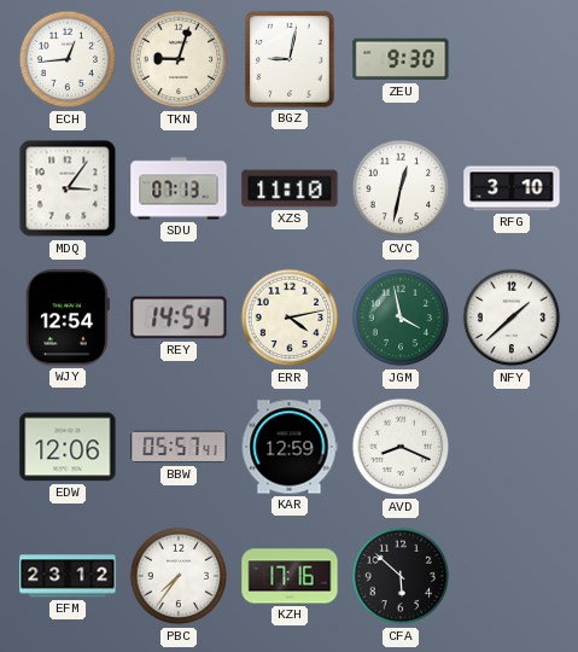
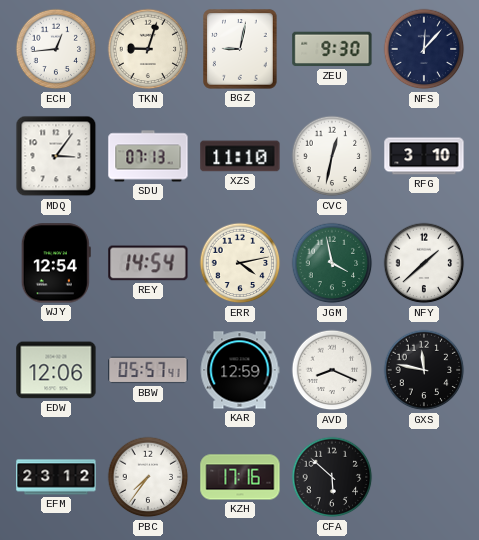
NFS: none -> 12:07
GXS: none -> 11:47
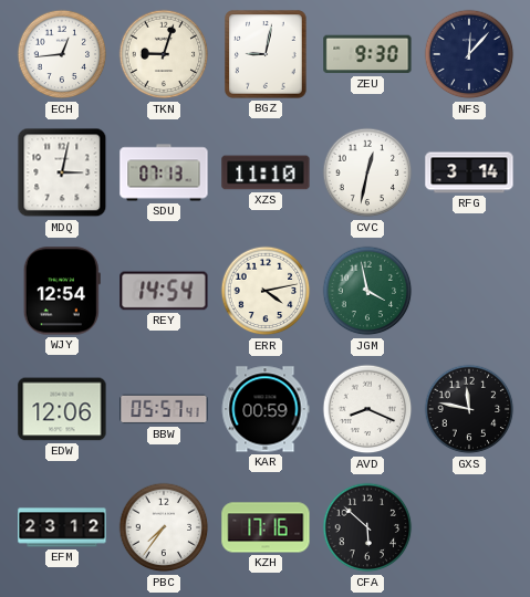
MDQ: 3:06 -> 3:02
RFG: 3:10 -> 3:14
NFY: 1:38 -> none
KAR: 12:59 -> 00:59
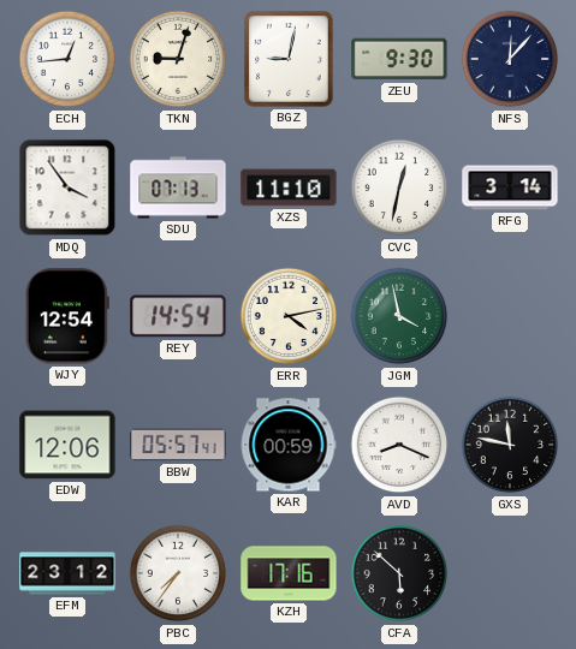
MDQ: 3:02 -> 3:54
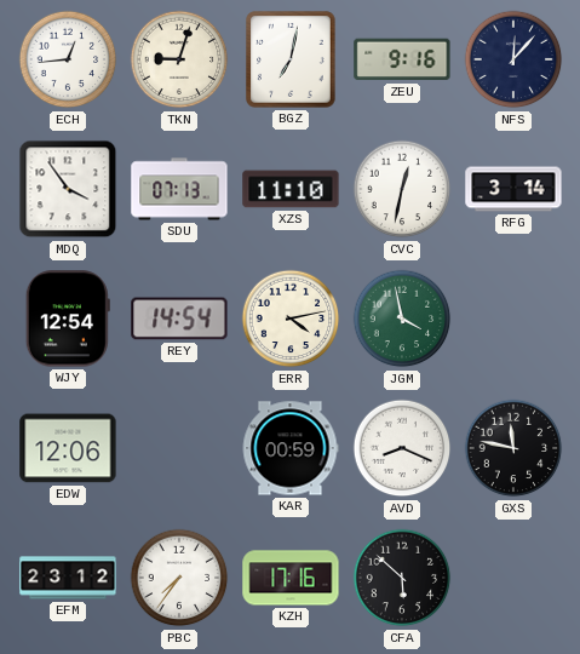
BGZ: 9:02 -> 7:02
ZEU: 9:30 -> 9:16
BBW: 05:57 -> none
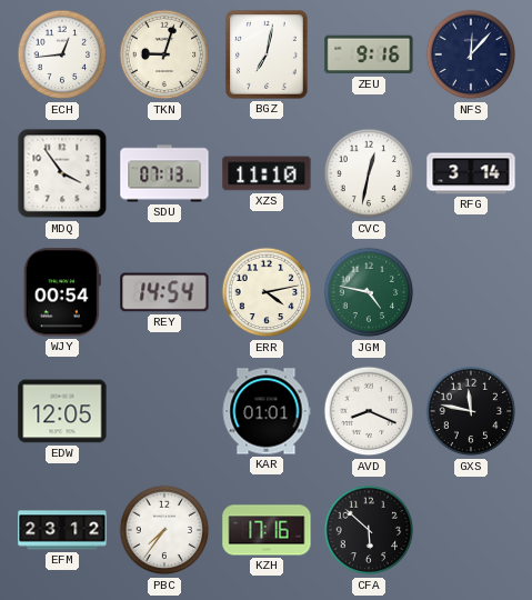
WJY: 12:54 -> 00:54
JGM: 3:58 -> 4:47
EDW: 12:06 -> 12:05
KAR: 00:59 -> 01:01
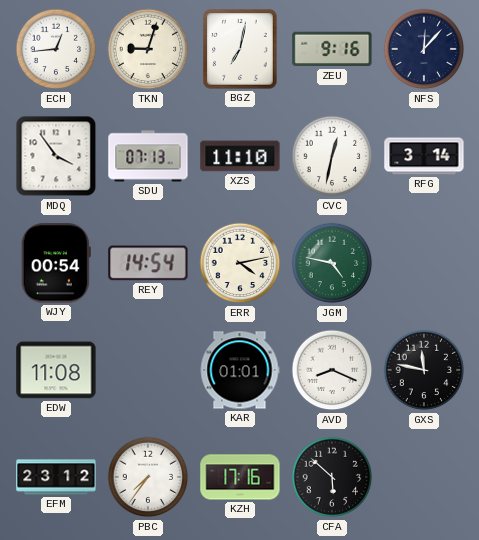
EDW: 12:05 -> 11:08
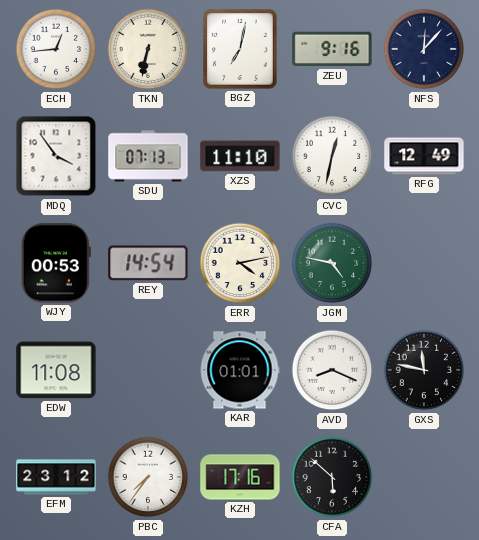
TKN: 9:03 -> 6:32
RFG: 3:14 -> 12:49
WJY: 00:54 -> 00:53
